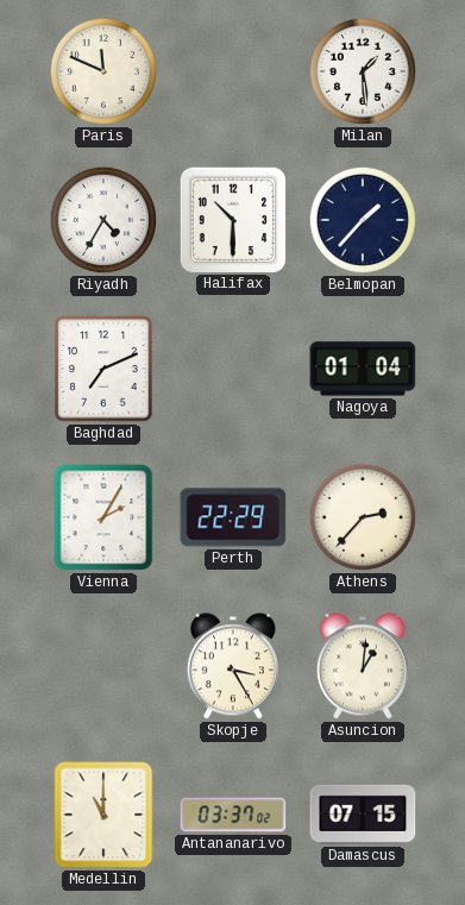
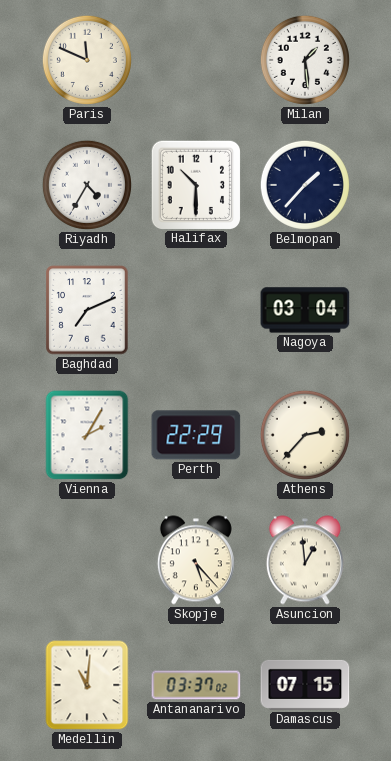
Nagoya: 01:04 -> 03:04
Skopje: 3:25 -> 5:23
Asuncion: 1:01 -> 12:59
Medellin: 11:00 -> 11:01
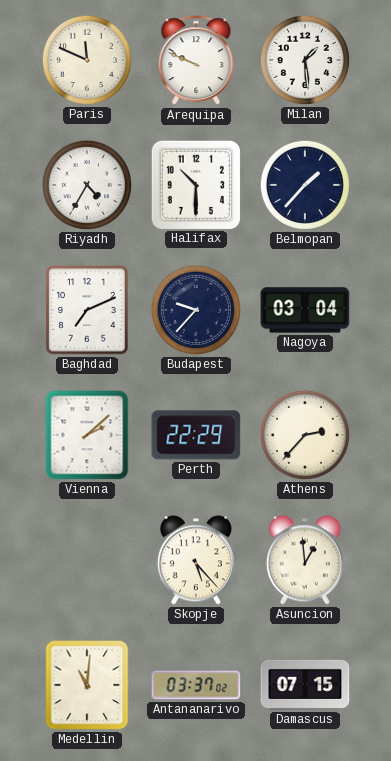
Arequipa: none -> 9:49
Budapest: none -> 9:37
Vienna: 2:05 -> 2:08
